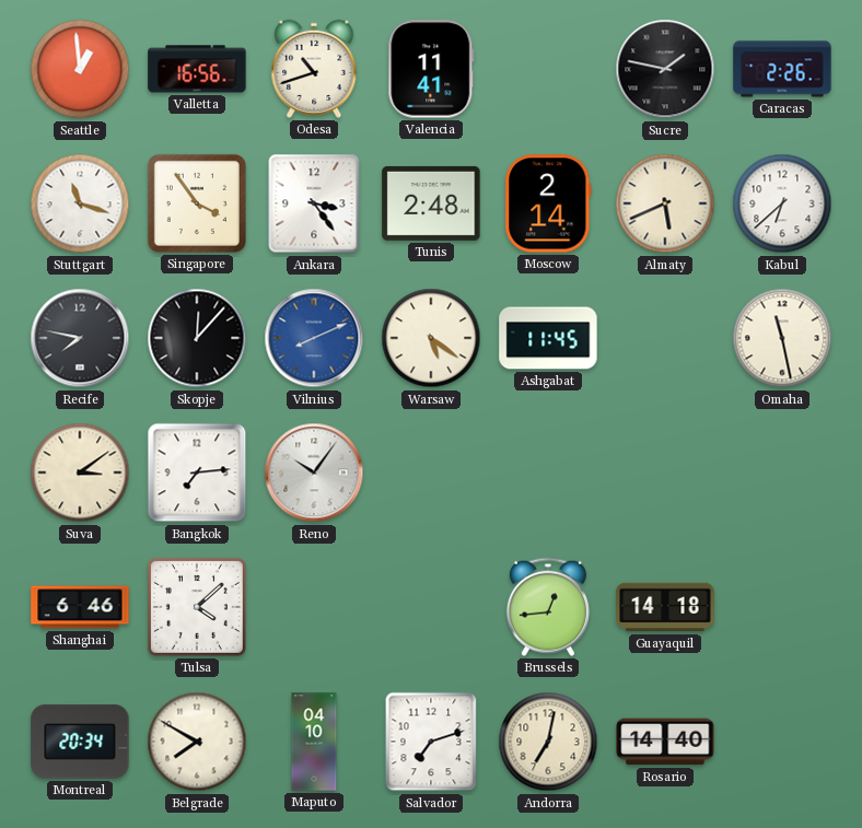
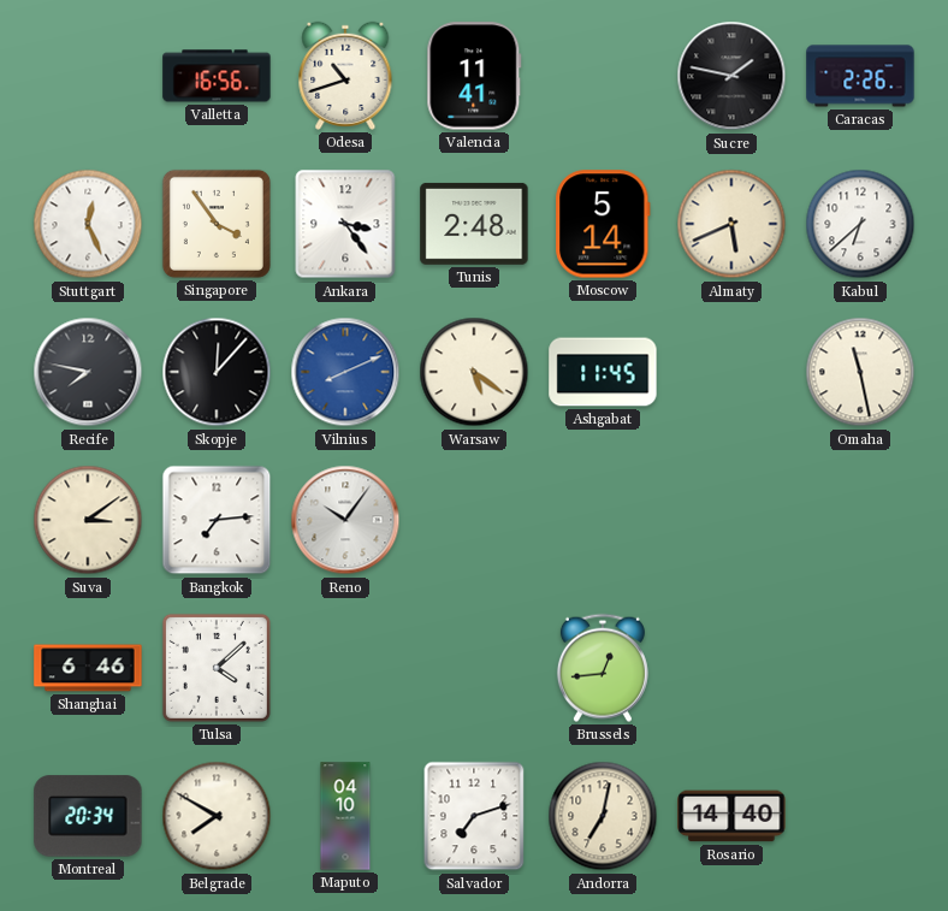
Seattle: 12:59 -> none
Stuttgart: 11:18 -> 12:26
Moscow: 2:14 -> 5:14
Guayaquil: 14:18 -> none
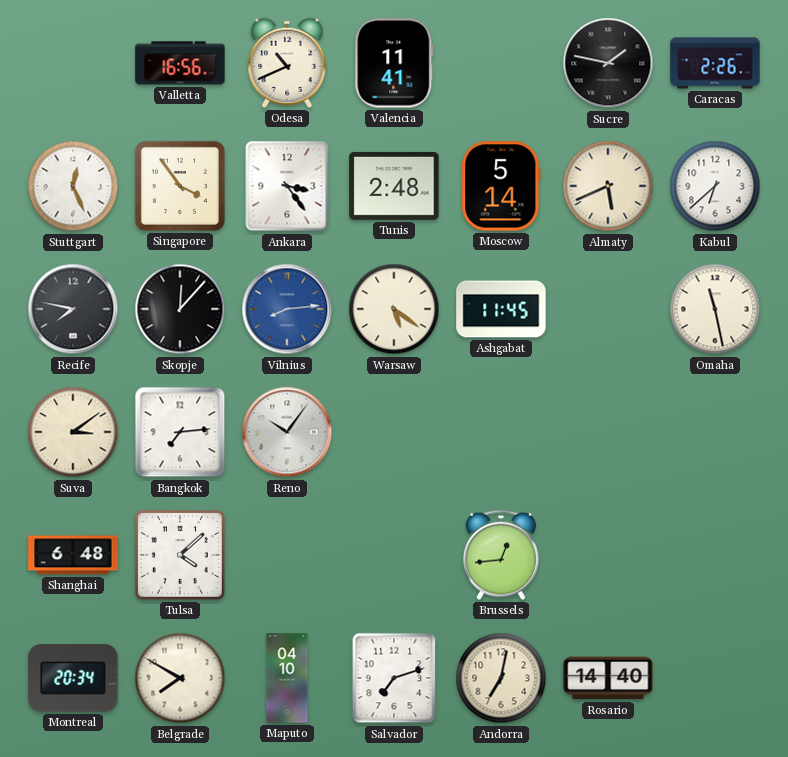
Odesa: 10:42 -> 10:41
Vilnius: 8:11 -> 8:14
Shanghai: 6:46 -> 6:48
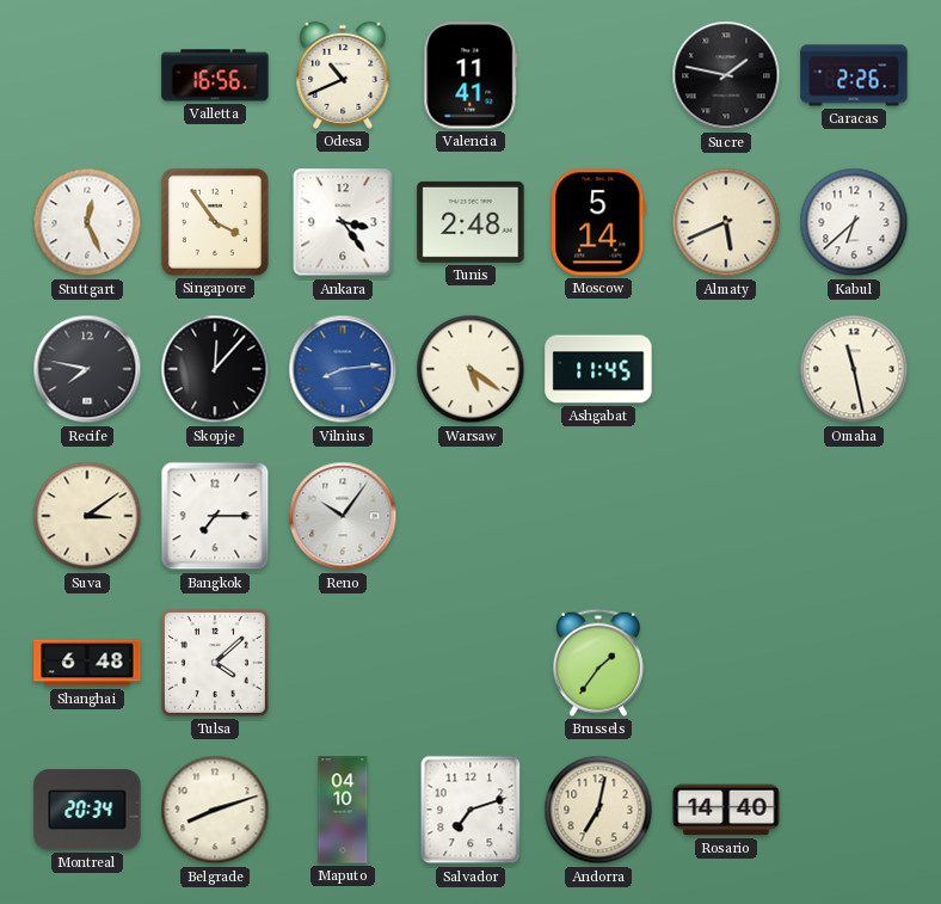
Bangkok: 7:14 -> 7:15
Brussels: 12:44 -> 1:36
Belgrade: 7:50 -> 8:12
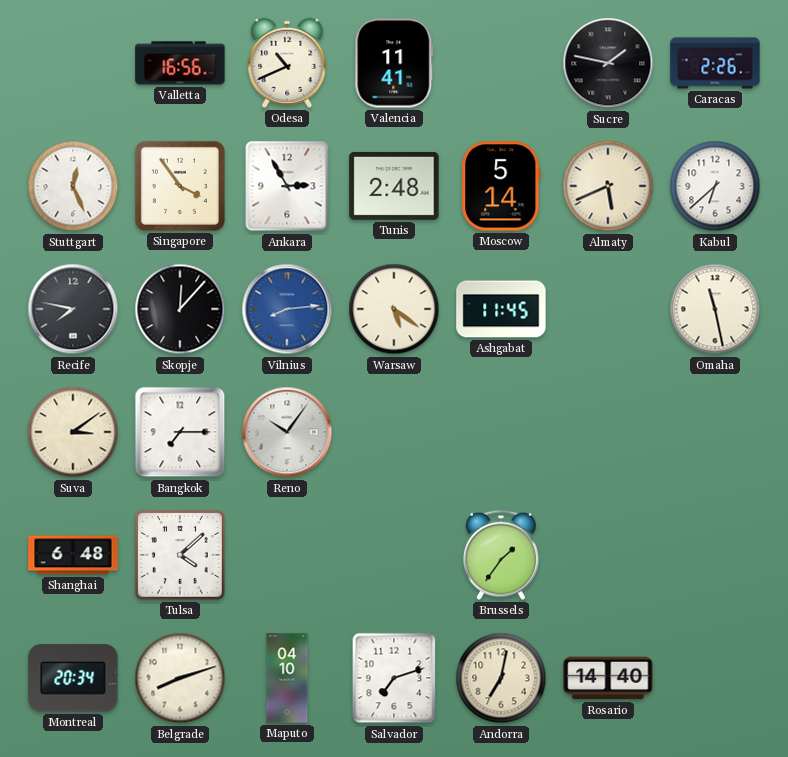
Ankara: 3:24 -> 2:55
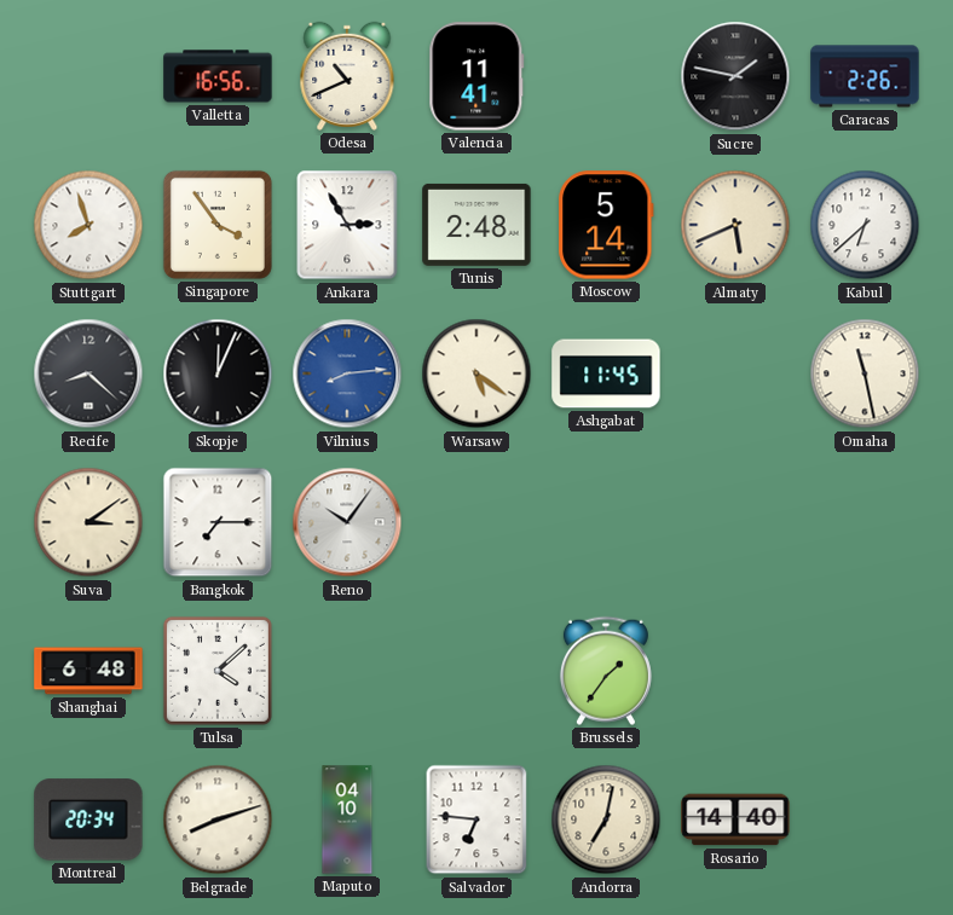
Stuttgart: 12:26 -> 7:57
Recife: 7:47 -> 8:22
Skopje: 12:07 -> 12:04
Salvador: 7:12 -> 6:46
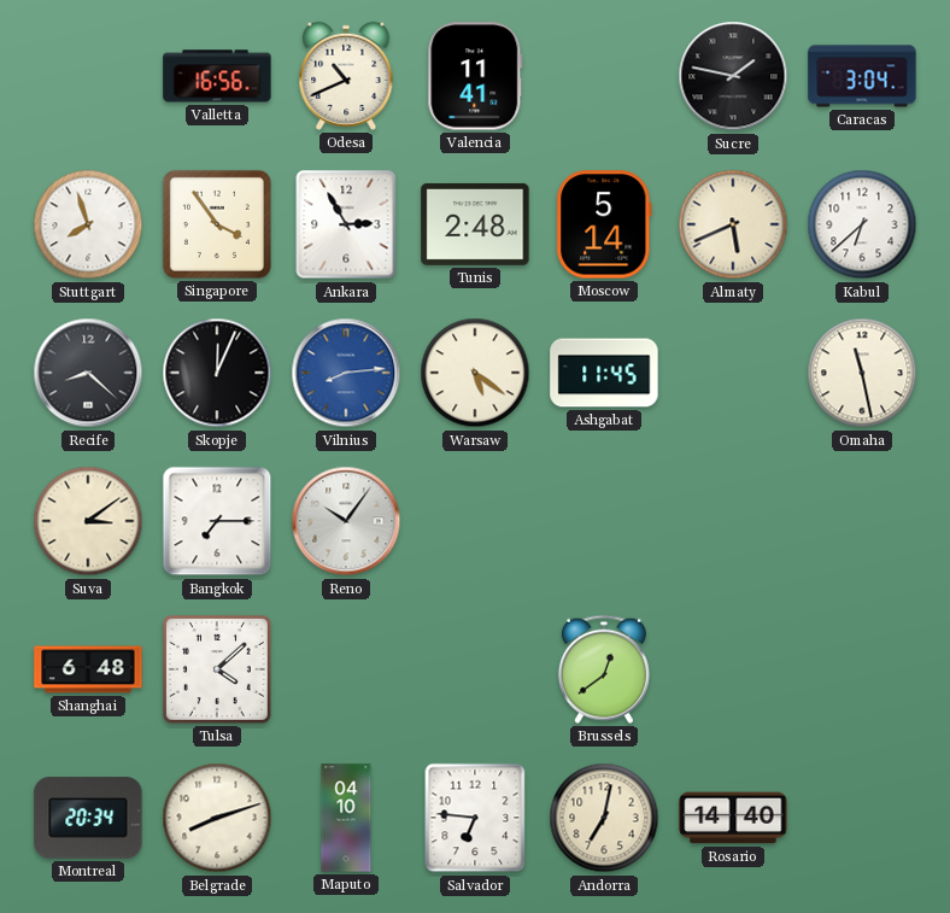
Caracas: 2:26 -> 3:04
Brussels: 1:36 -> 12:39
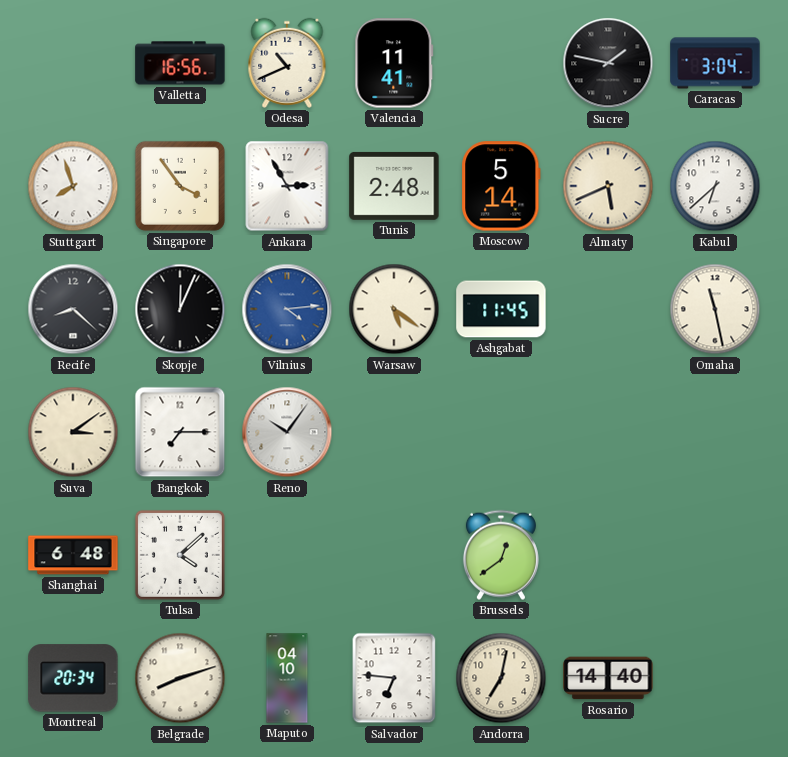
Vilnius: 8:14 -> 4:14
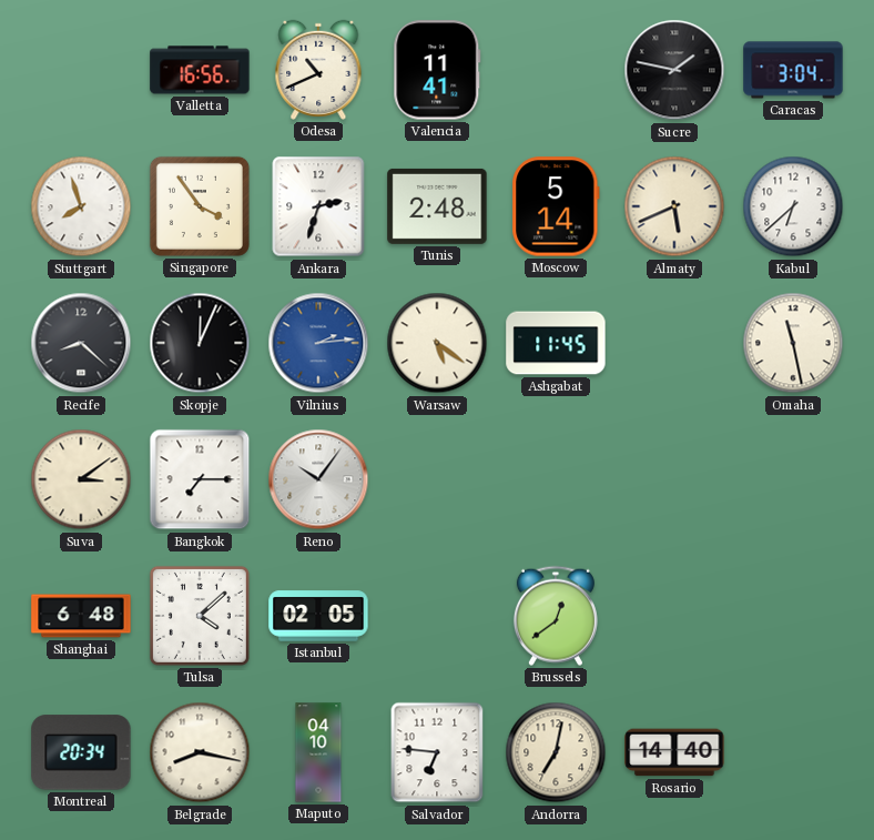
Ankara: 2:55 -> 2:33
Vilnius: 4:14 -> 2:14
Istanbul: none -> 02:05
Belgrade: 8:12 -> 8:17
